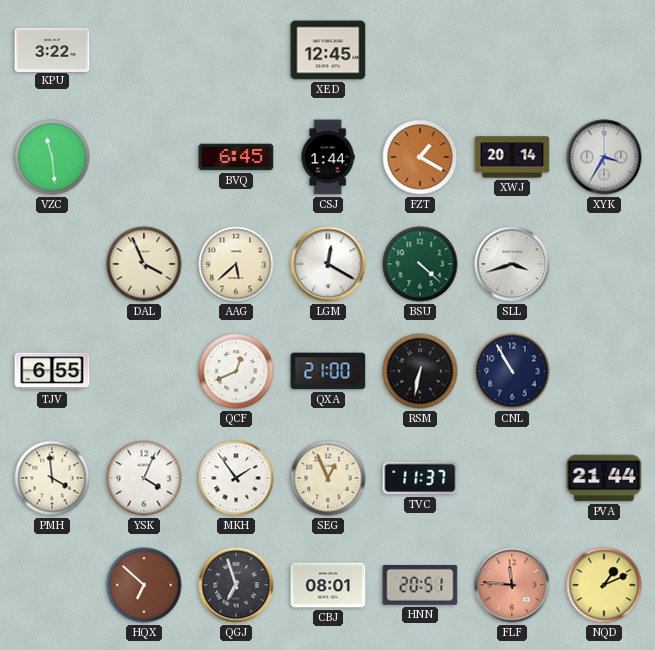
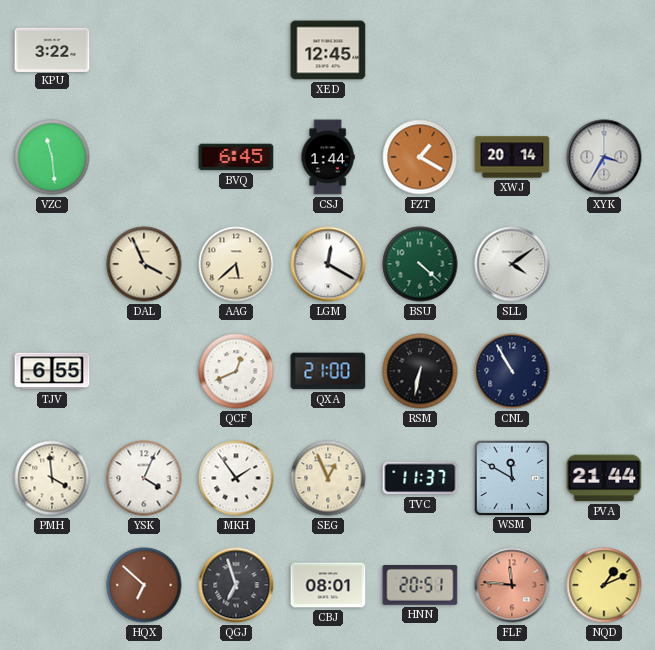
SLL: 3:42 -> 4:09
WSM: none -> 11:50
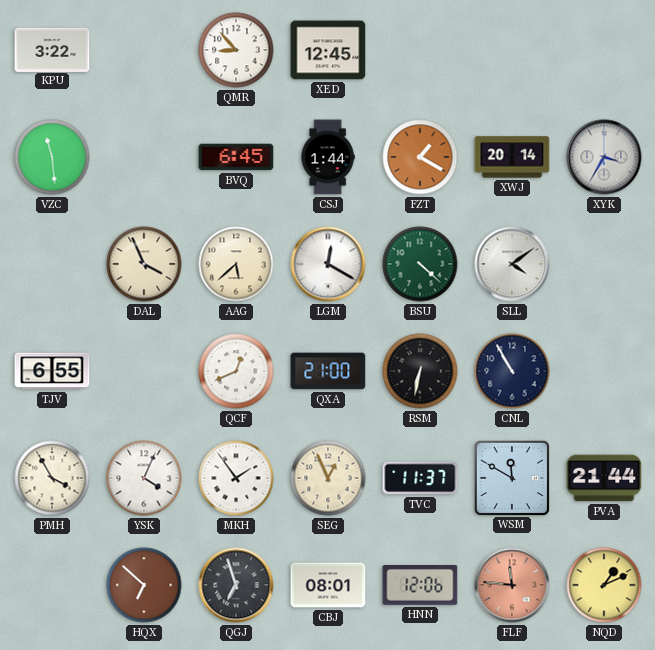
QMR: none -> 8:53
PMH: 3:59 -> 3:55
HNN: 20:51 -> 12:06
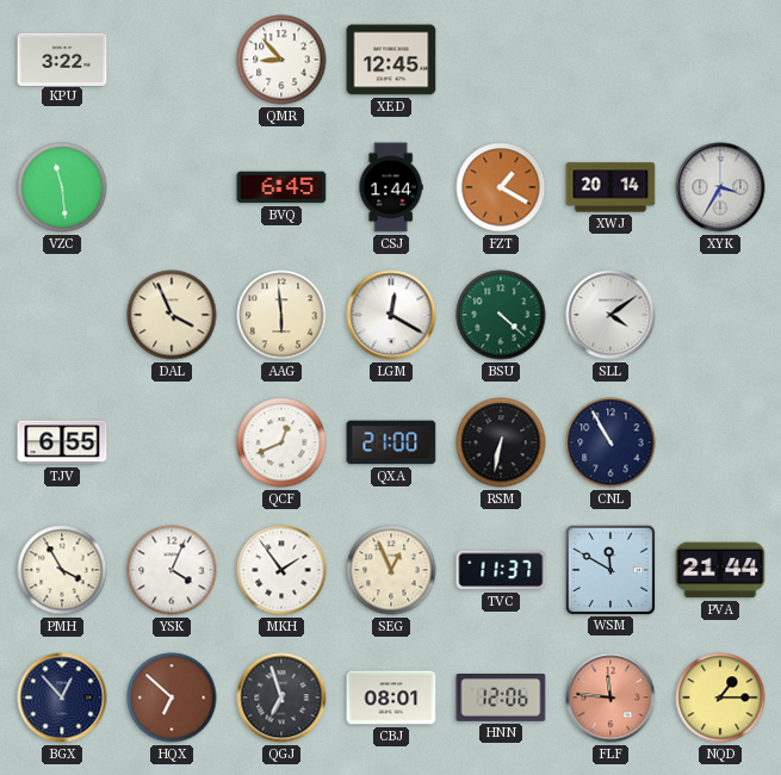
AAG: 5:38 -> 5:59
BGX: none -> 12:53
NQD: 1:11 -> 1:15
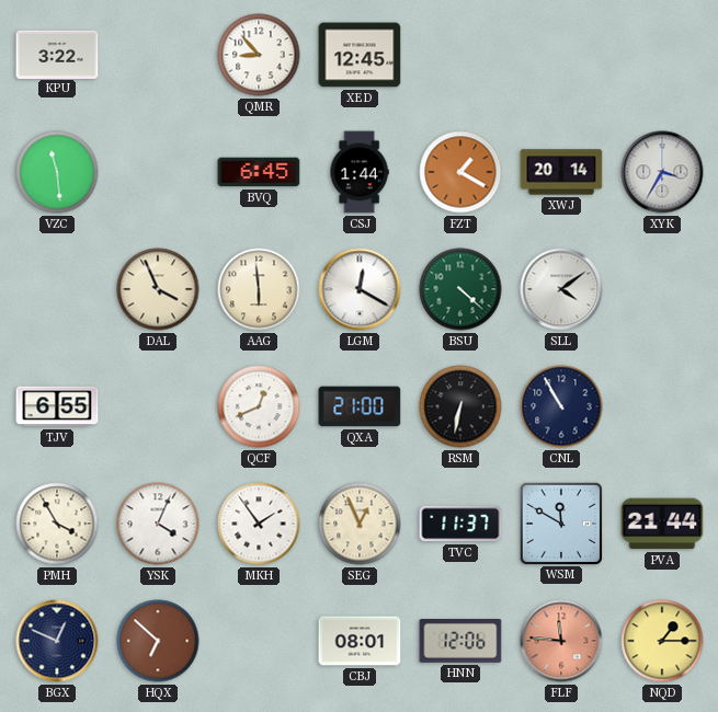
BGX: 12:53 -> 12:49
QGJ: 6:57 -> none
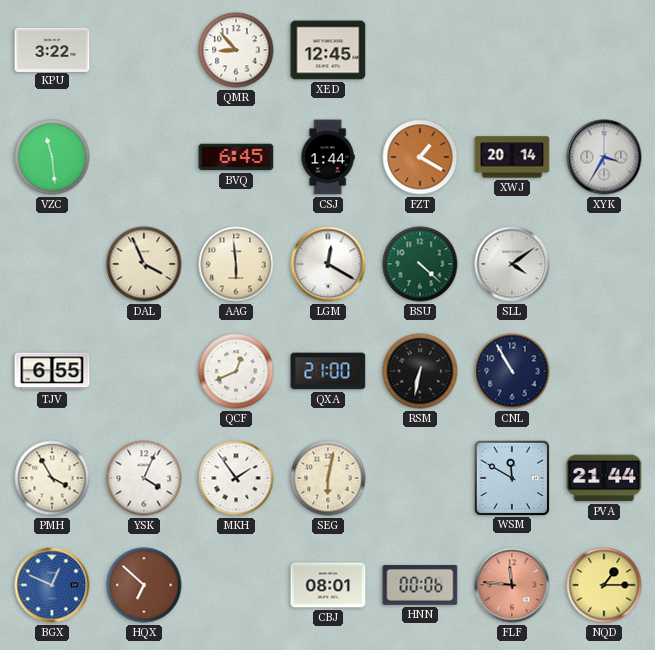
SEG: 12:56 -> 6:02
TVC: 11:37 -> none
BGX dial: navy -> blue
HNN: 12:06 -> 00:06
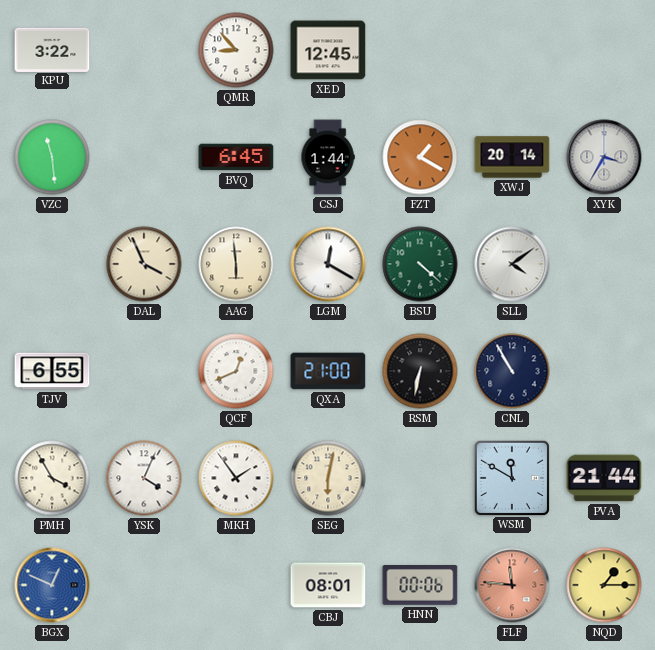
HQX: 6:52 -> none
